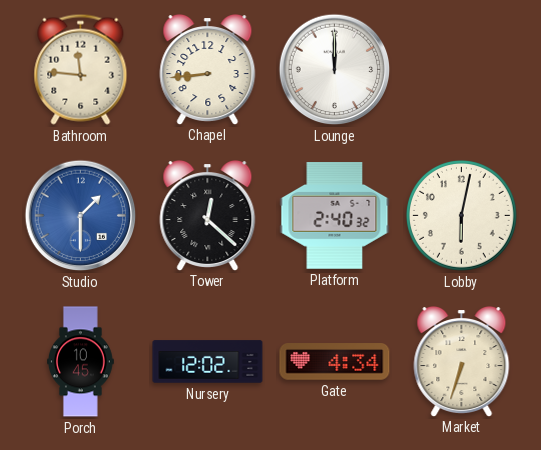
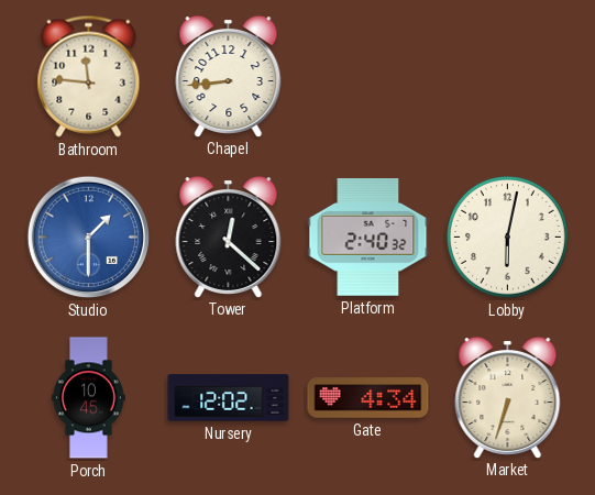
Lounge: 12:00 -> none
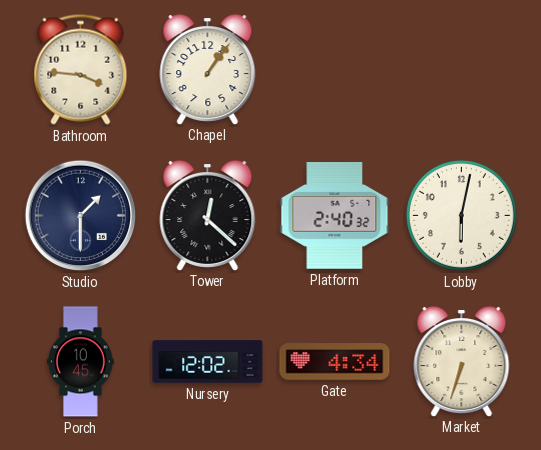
Bathroom: 11:46 -> 3:46
Chapel: 8:44 -> 1:06
Studio dial: blue -> navy
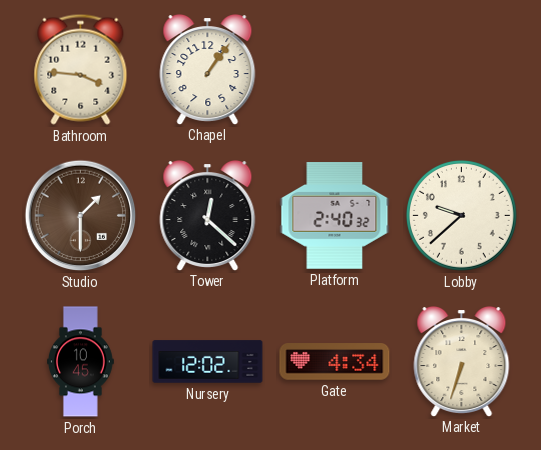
Studio dial: navy -> brown
Lobby: 6:02 -> 9:38
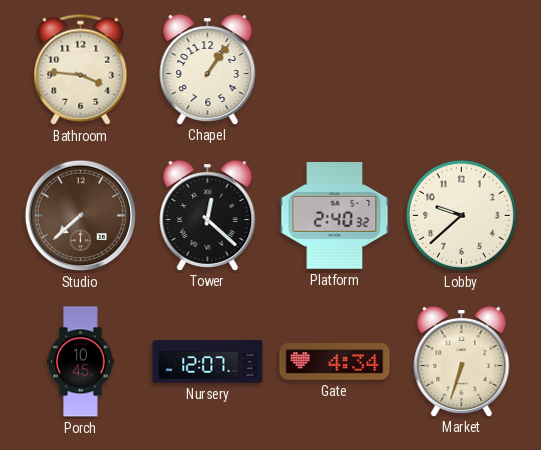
Studio: 1:30 -> 7:38
Nursery: 12:02 -> 12:07
